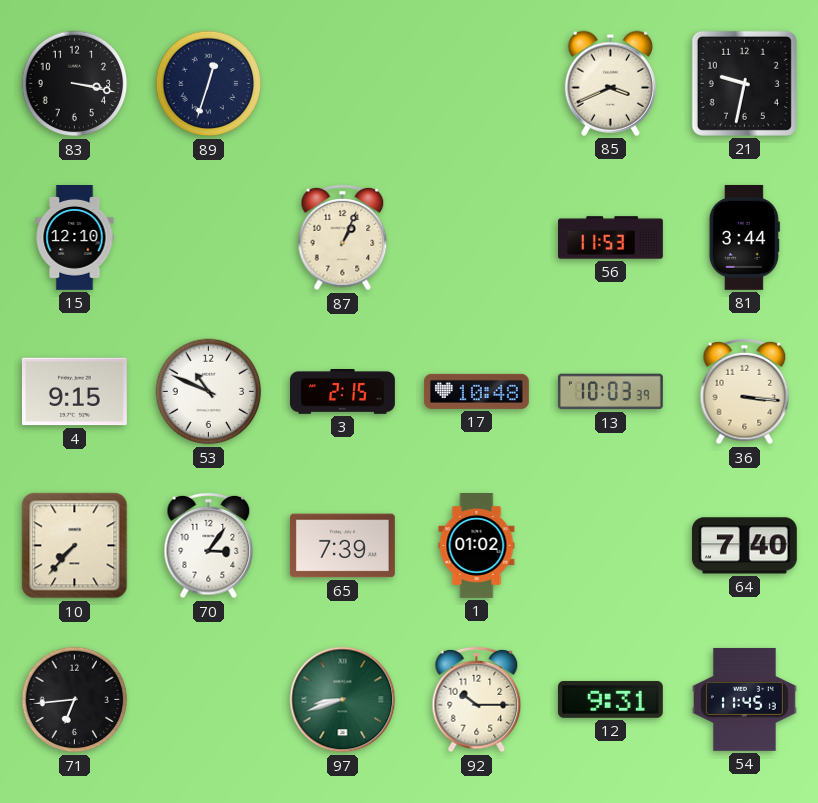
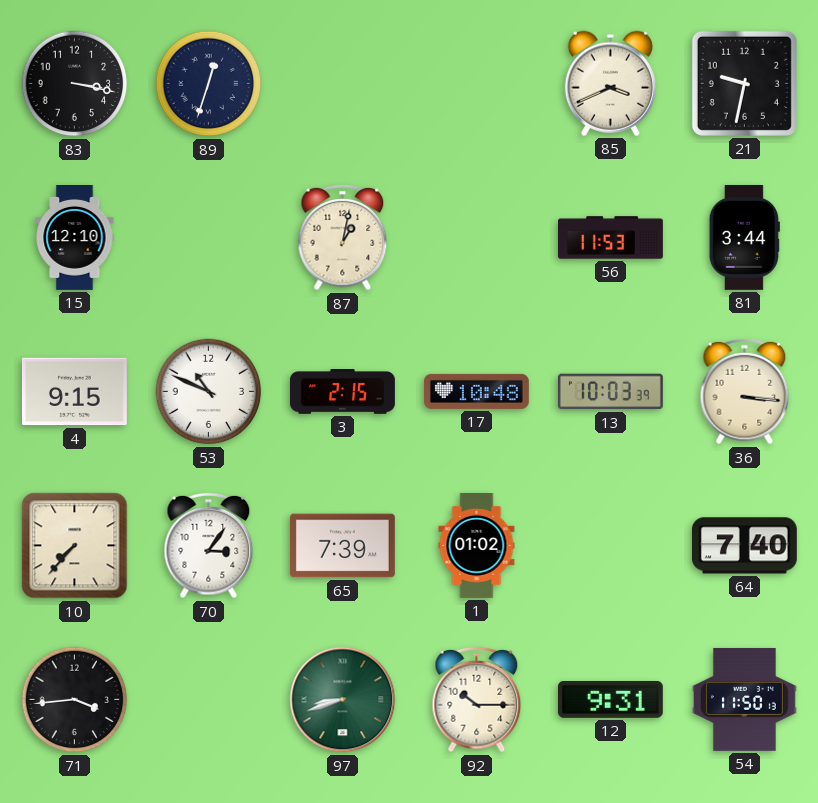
87: 1:04 -> 1:02
71: 6:44 -> 3:44
54: 11:45 -> 11:50
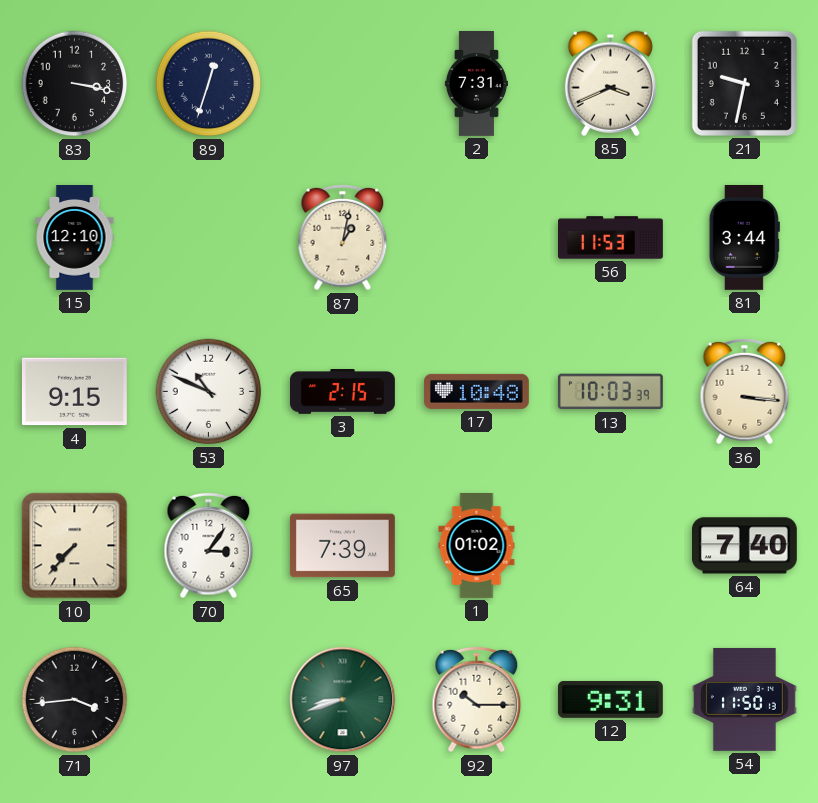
2: none -> 7:31
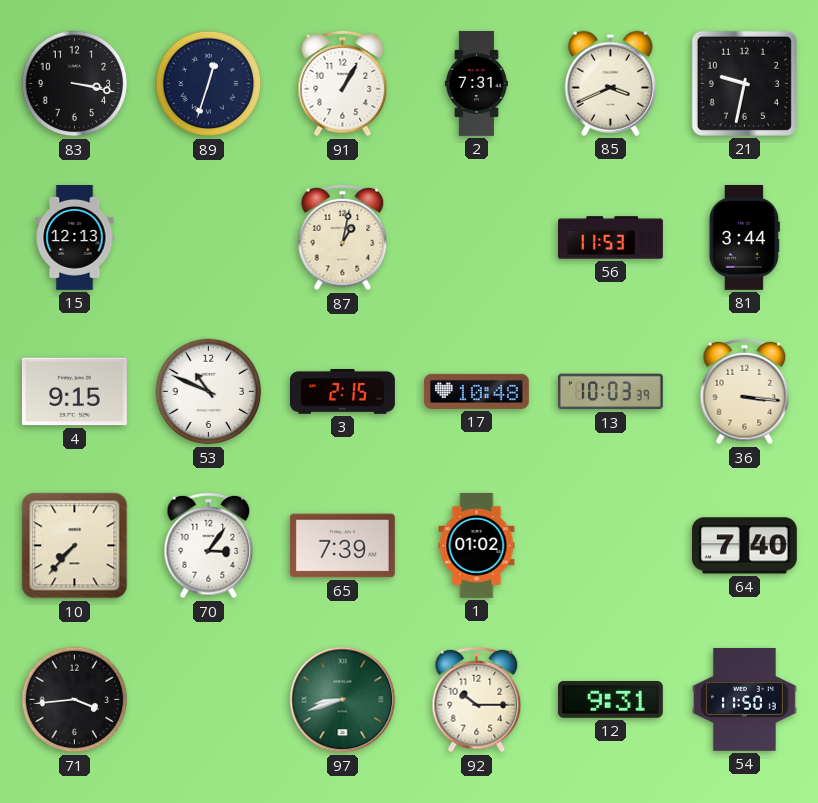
91: none -> 1:05
15: 12:10 -> 12:13
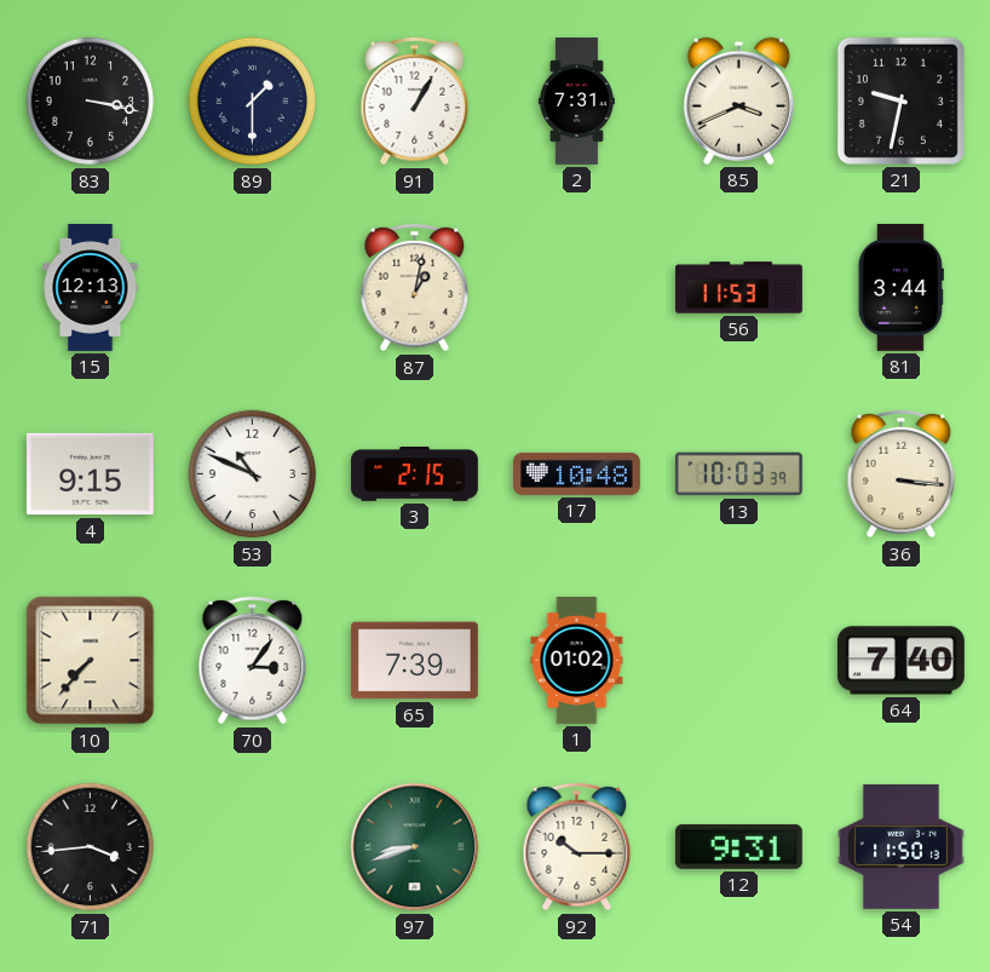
89: 12:33 -> 1:30
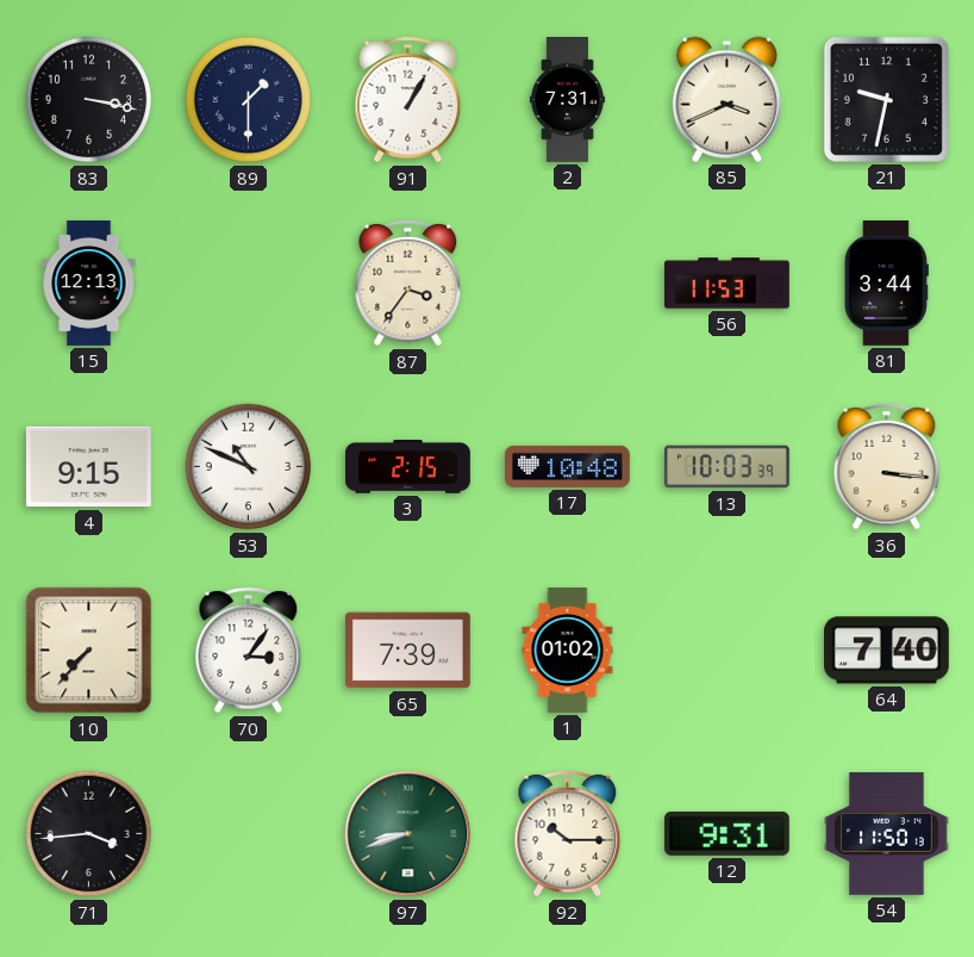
87: 1:02 -> 3:36
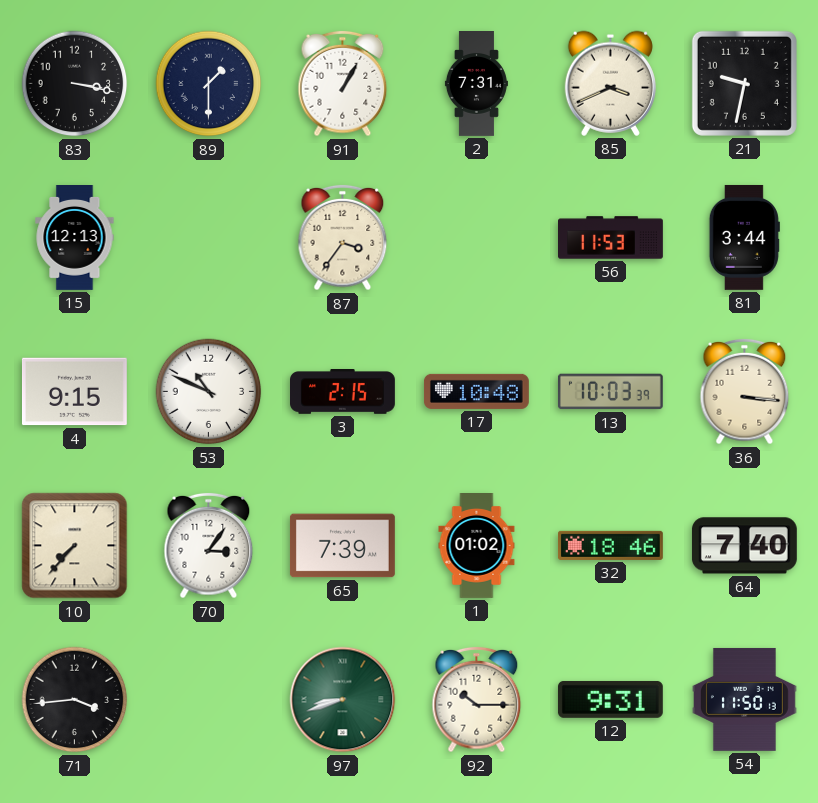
32: none -> 18:46
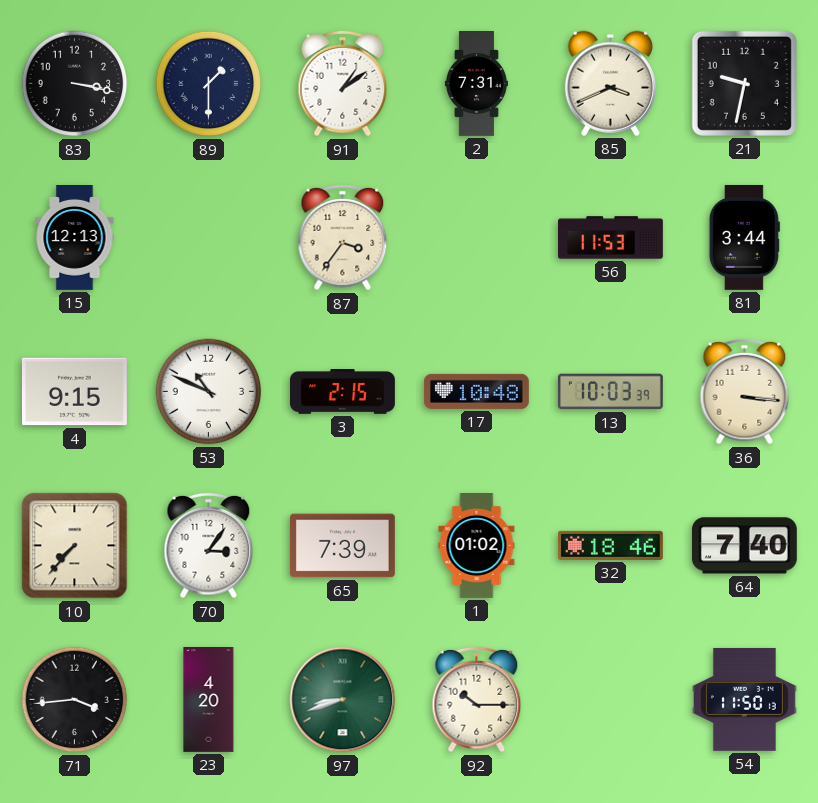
91: 1:05 -> 1:09
23: none -> 4:20
12: 9:31 -> none
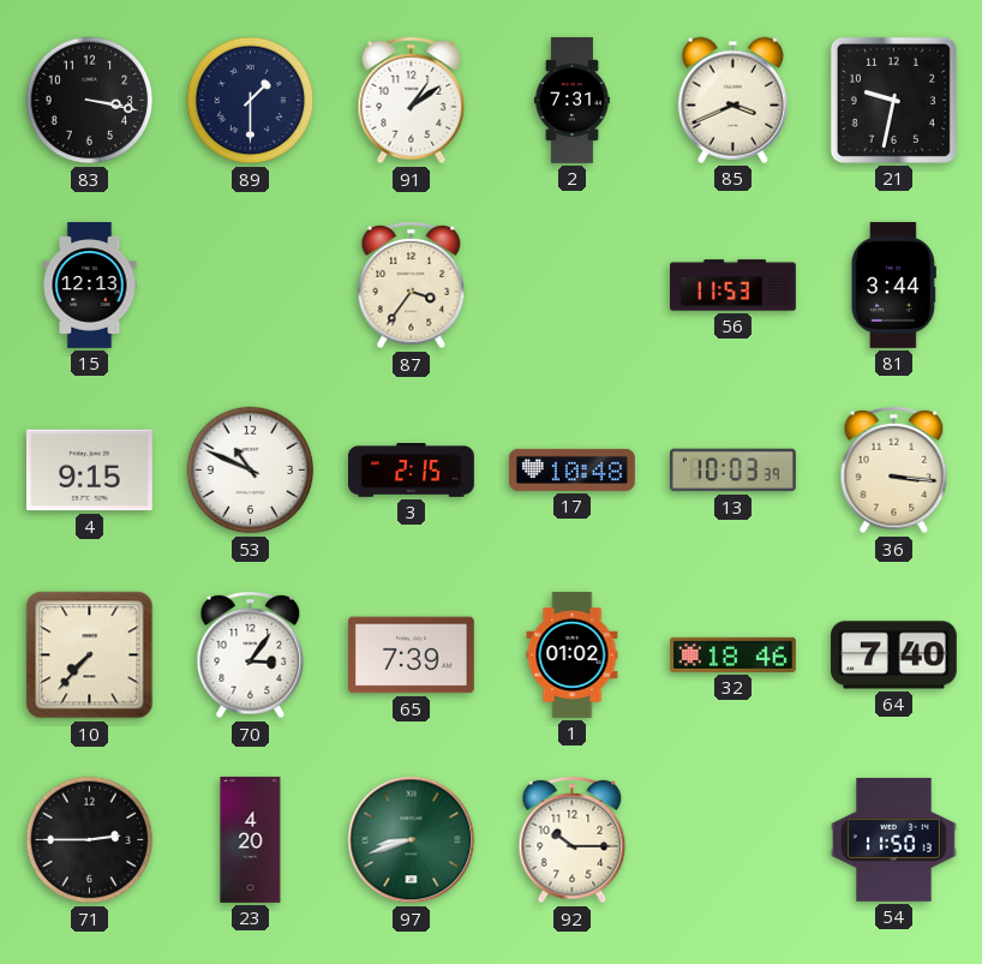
71: 3:44 -> 2:45
